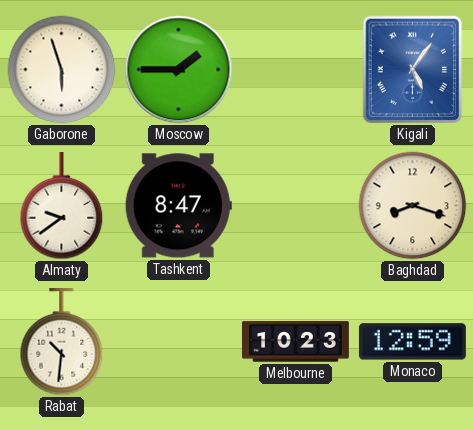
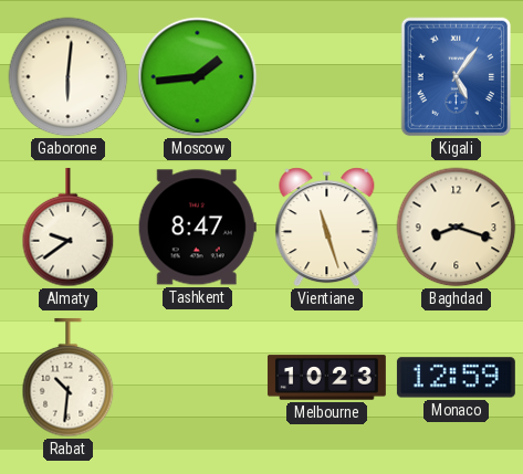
Gaborone: 5:57 -> 6:01
Moscow: 1:45 -> 1:44
Vientiane: none -> 11:27
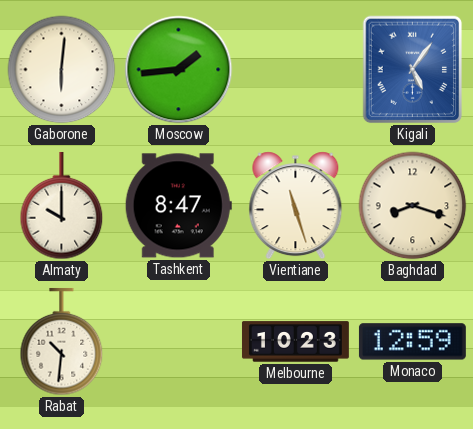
Almaty: 9:39 -> 10:00
